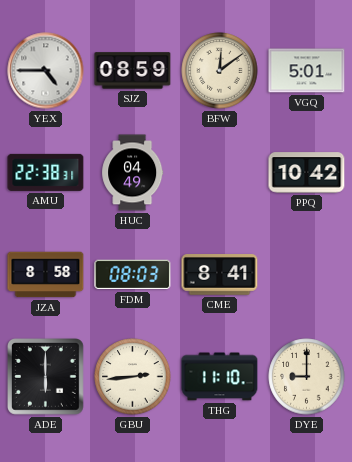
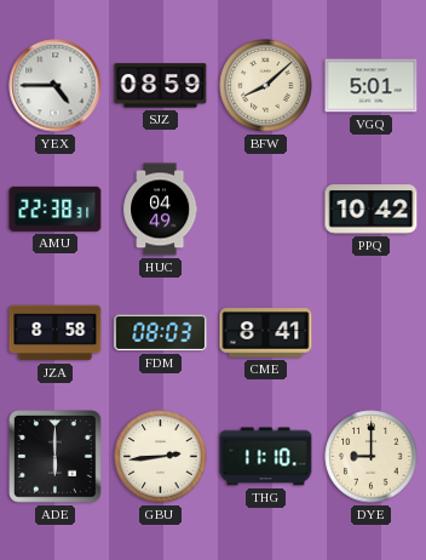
BFW: 12:09 -> 8:08
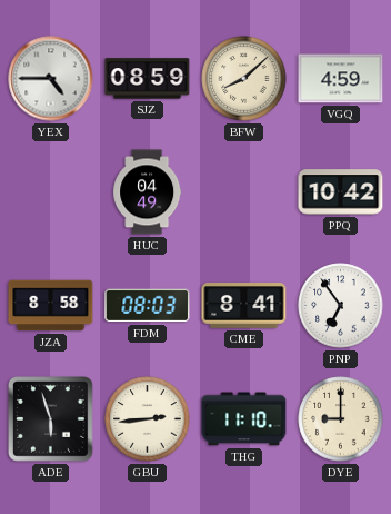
VGQ: 5:01 -> 4:59
AMU: 22:38 -> none
PNP: none -> 6:54
ADE: 6:00 -> 5:57
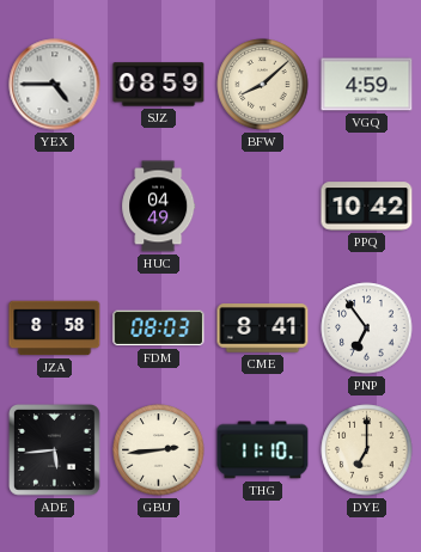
ADE: 5:57 -> 5:44
DYE: 9:00 -> 7:00
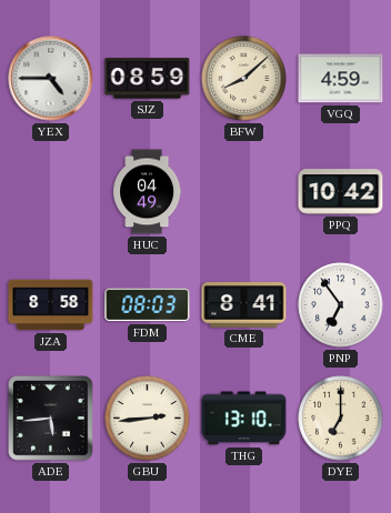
THG: 11:10 -> 13:10
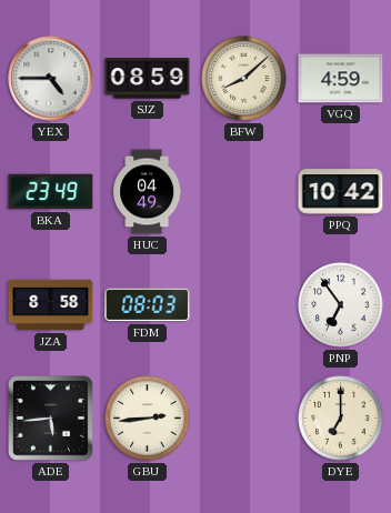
BKA: none -> 23:49
CME: 8:41 -> none
THG: 13:10 -> none
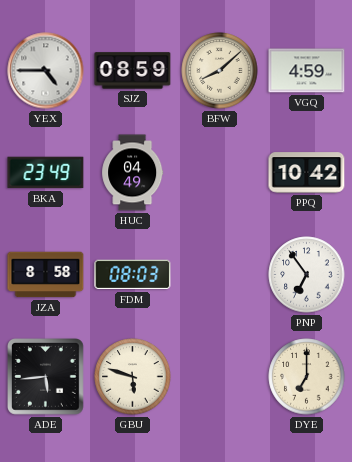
GBU: 2:44 -> 5:48
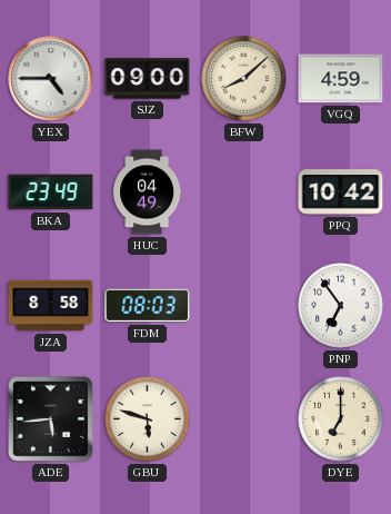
SJZ: 08:59 -> 09:00
